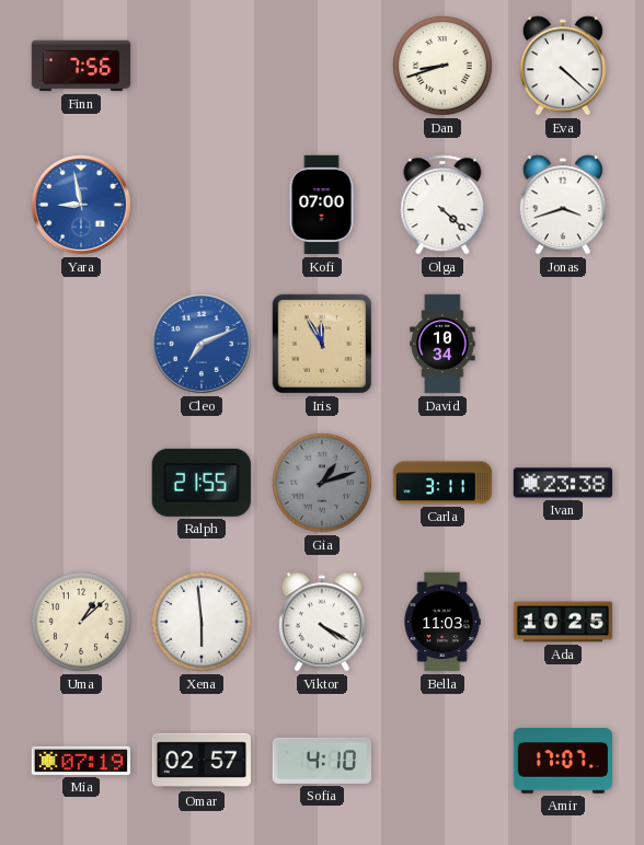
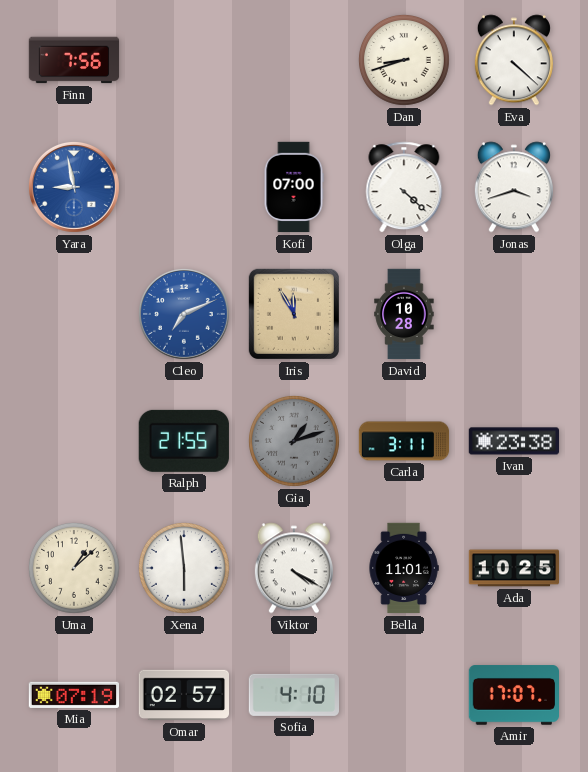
David: 10:34 -> 10:28
Bella: 11:03 -> 11:01
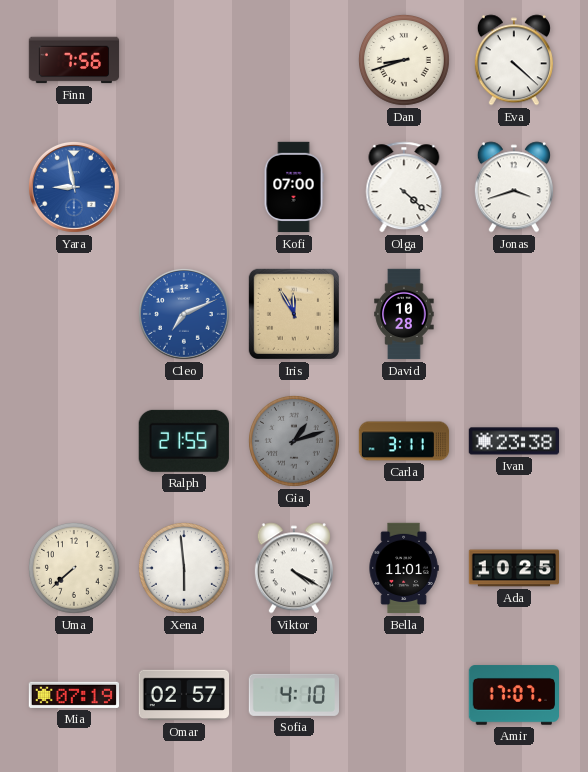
Uma: 1:08 -> 7:38
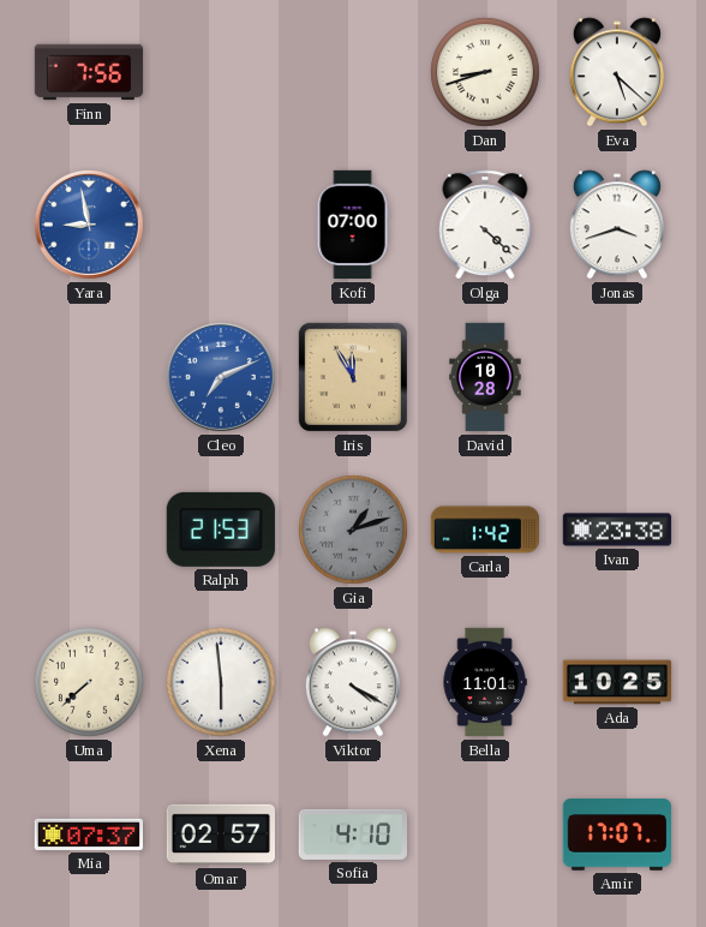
Eva: 4:22 -> 5:22
Ralph: 21:55 -> 21:53
Carla: 3:11 -> 1:42
Mia: 07:19 -> 07:37
